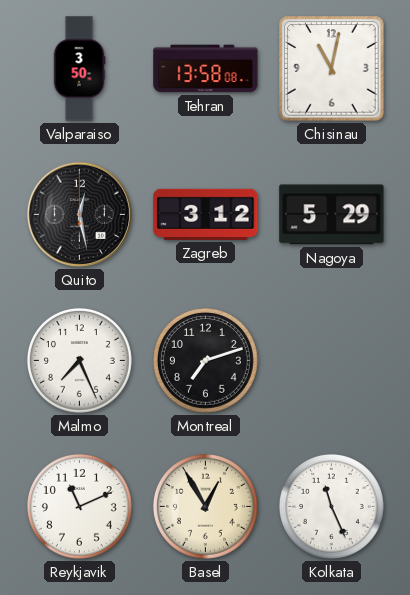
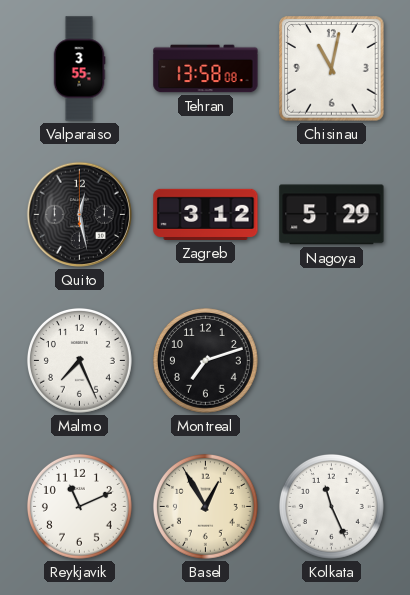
Valparaiso: 3:50 -> 3:55
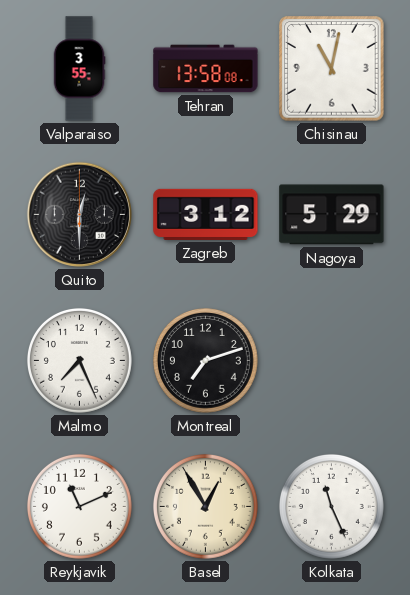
Quito: 12:28 -> 12:30
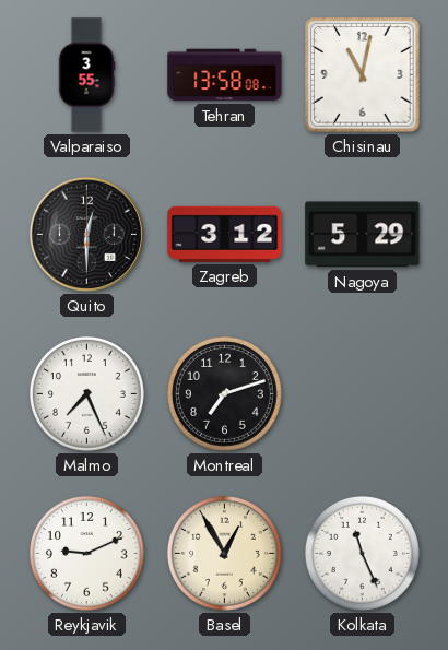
Reykjavik: 11:11 -> 9:11
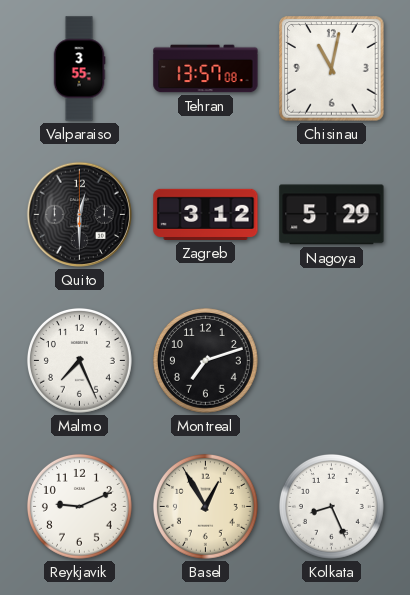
Tehran: 13:58 -> 13:57
Kolkata: 11:26 -> 8:26
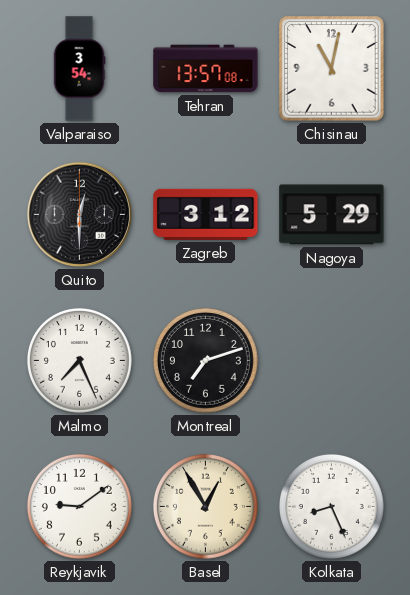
Valparaiso: 3:55 -> 3:54
Reykjavik: 9:11 -> 9:09
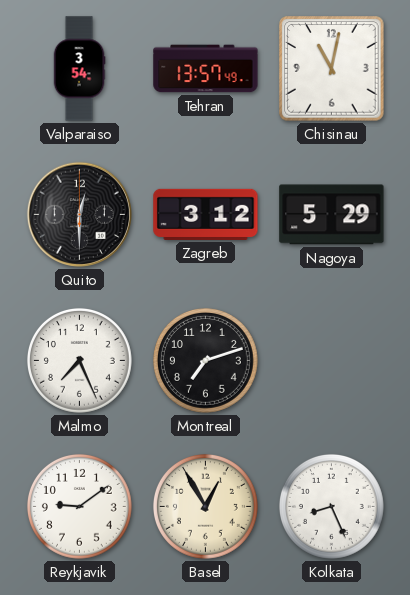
Tehran: 13:57:08 -> 13:57:49
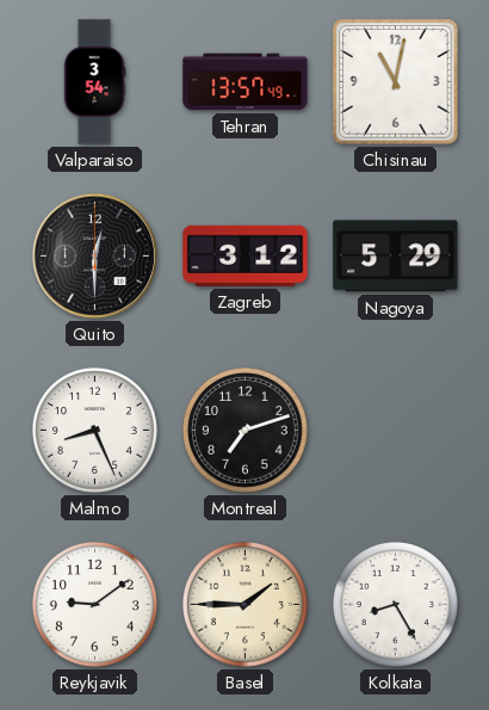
Malmo: 7:26 -> 8:26
Basel: 12:55 -> 1:45
Kolkata: 8:26 -> 8:25
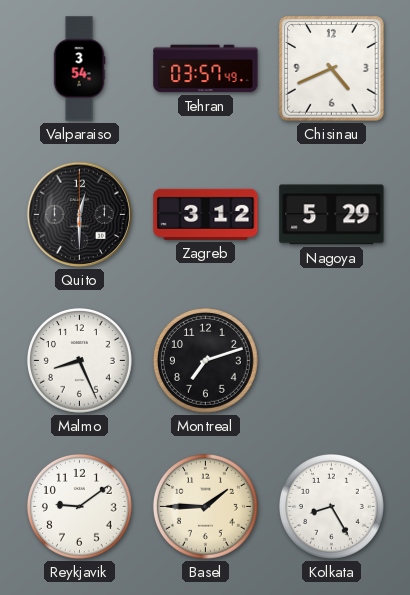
Tehran: 13:57 -> 03:57
Chisinau: 11:02 -> 4:41
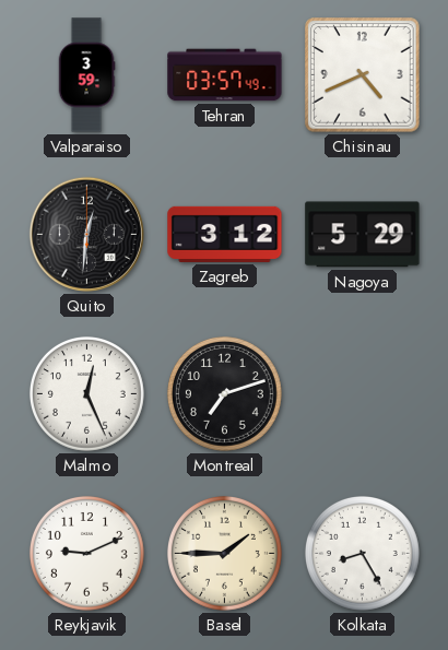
Valparaiso: 3:54 -> 3:59
Quito: 12:30 -> 12:31
Malmo: 8:26 -> 12:26
Reykjavik: 9:09 -> 9:11
